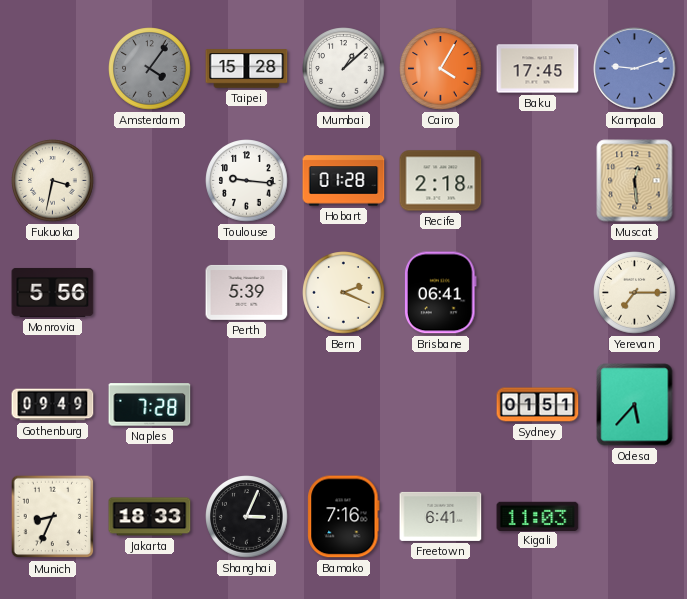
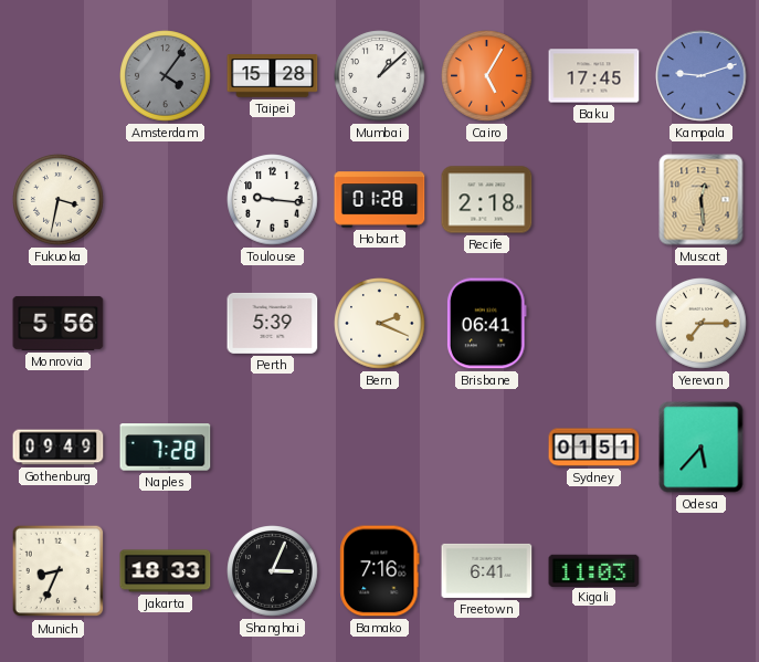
Cairo: 4:05 -> 5:05
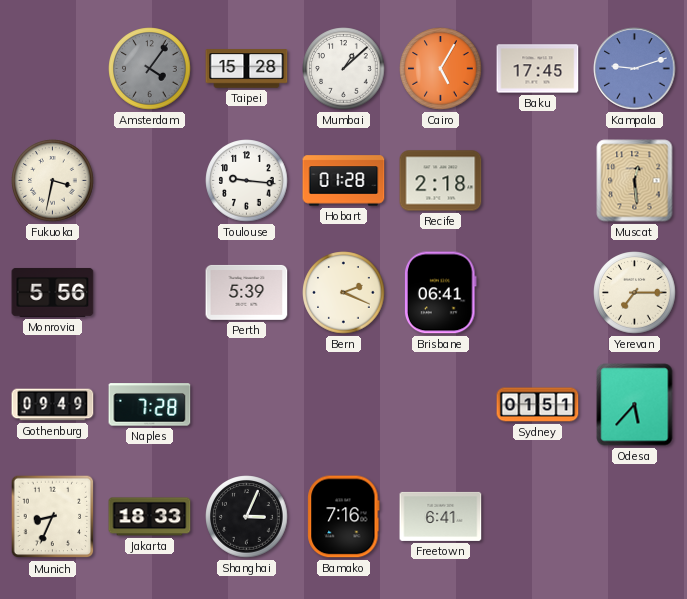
Kigali: 11:03 -> none
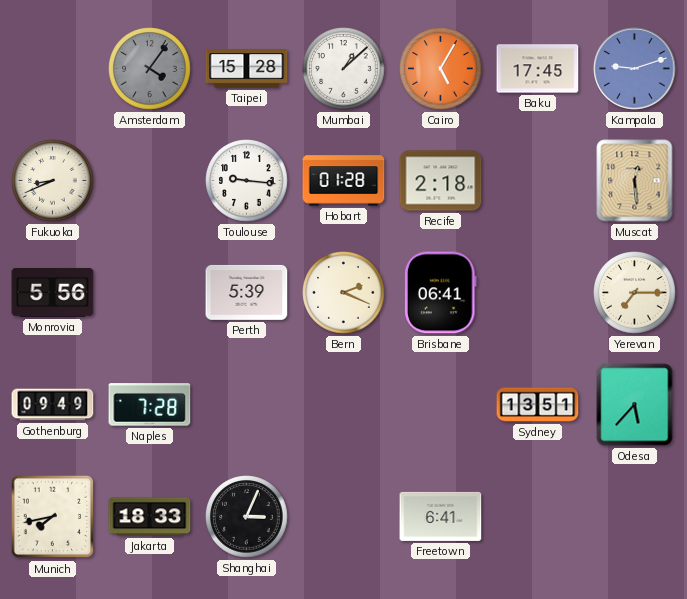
Fukuoka: 3:32 -> 8:41
Sydney: 01:51 -> 13:51
Munich: 8:34 -> 7:43
Bamako: 7:16 -> none
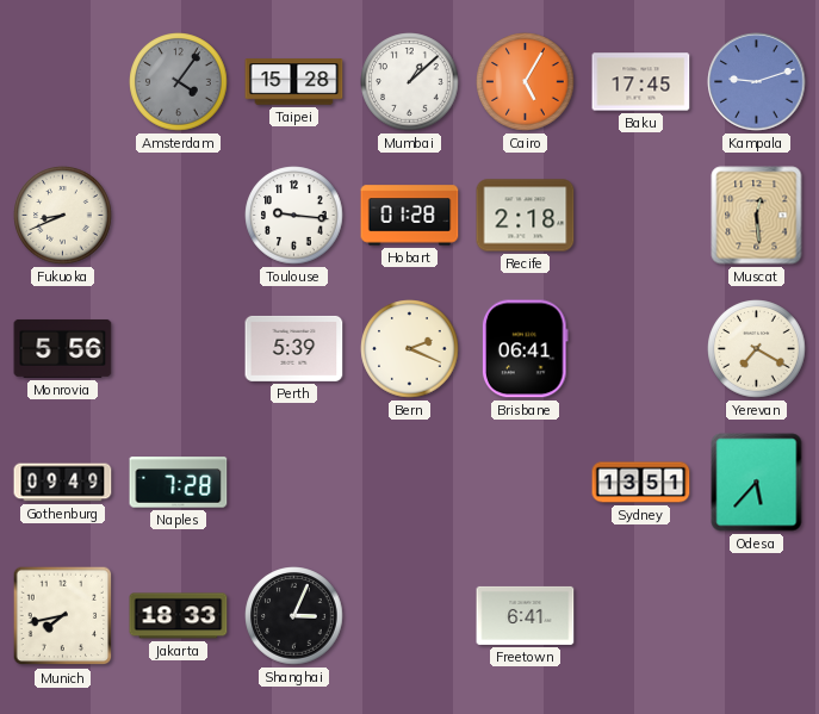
Yerevan: 7:15 -> 7:20
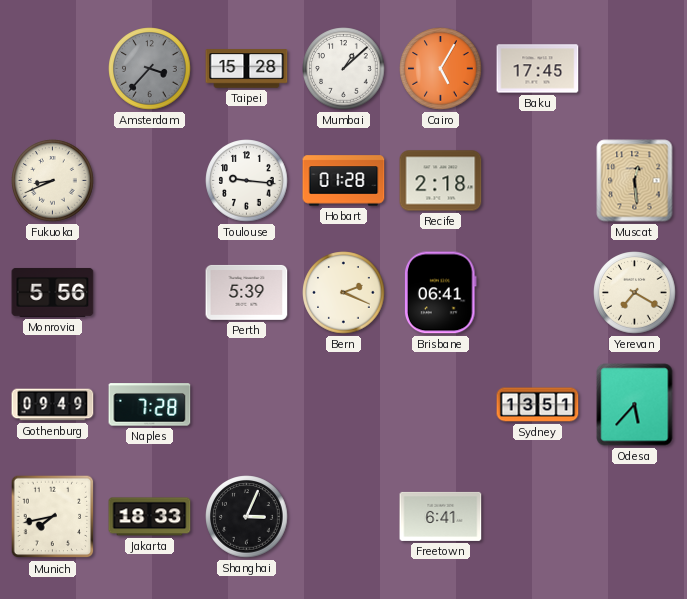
Amsterdam: 4:06 -> 3:37
Kampala: 9:12 -> none
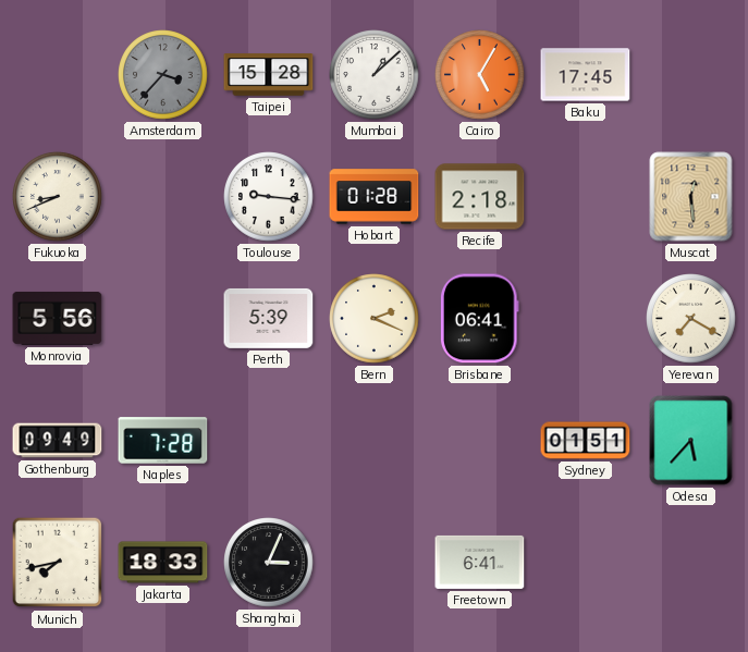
Sydney: 13:51 -> 01:51
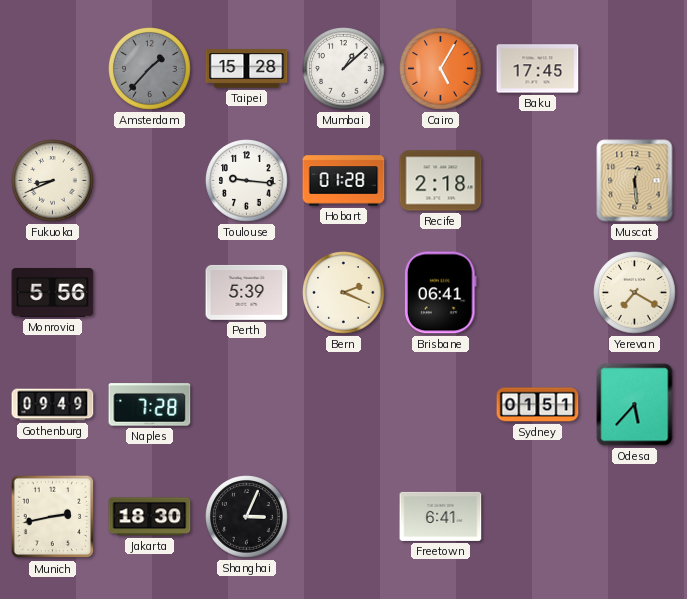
Amsterdam: 3:37 -> 1:37
Munich: 7:43 -> 2:43
Jakarta: 18:33 -> 18:30
